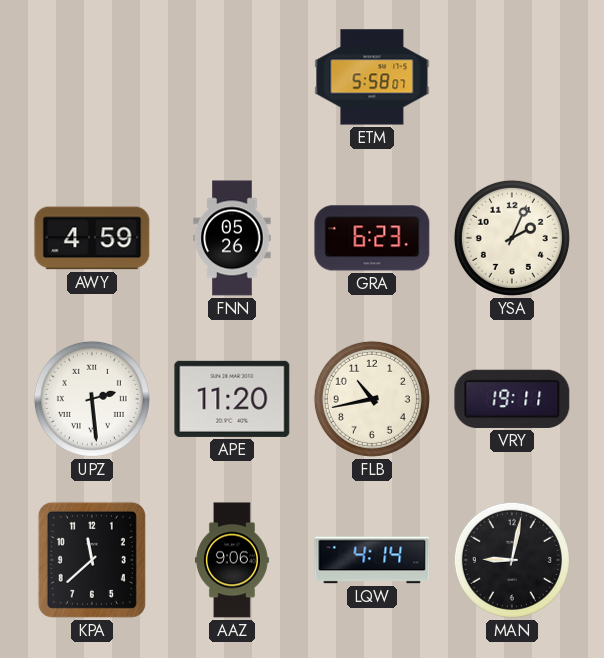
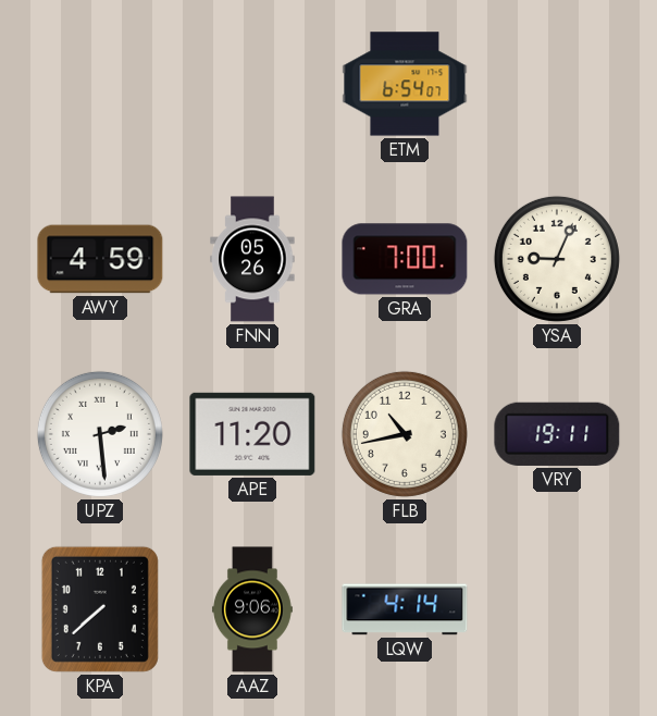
ETM: 5:58 -> 6:54
GRA: 6:23 -> 7:00
YSA: 2:04 -> 9:04
KPA: 11:38 -> 7:38
MAN: 9:02 -> none
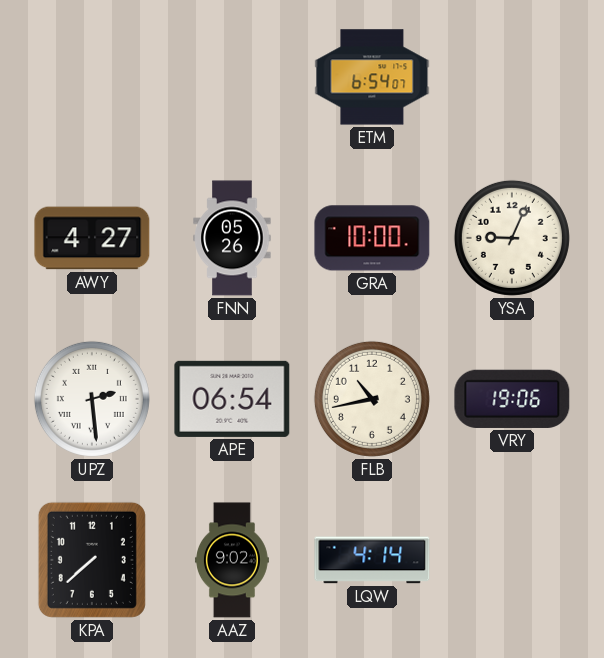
AWY: 4:59 -> 4:27
GRA: 7:00 -> 10:00
APE: 11:20 -> 06:54
VRY: 19:11 -> 19:06
AAZ: 9:06 -> 9:02
